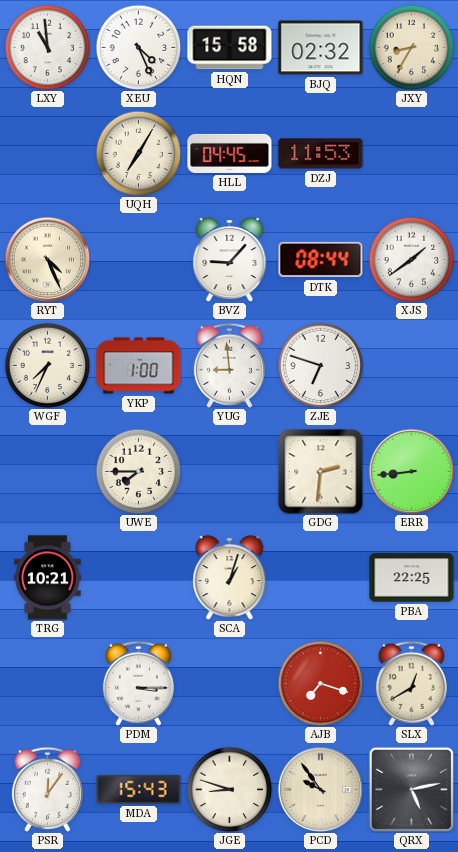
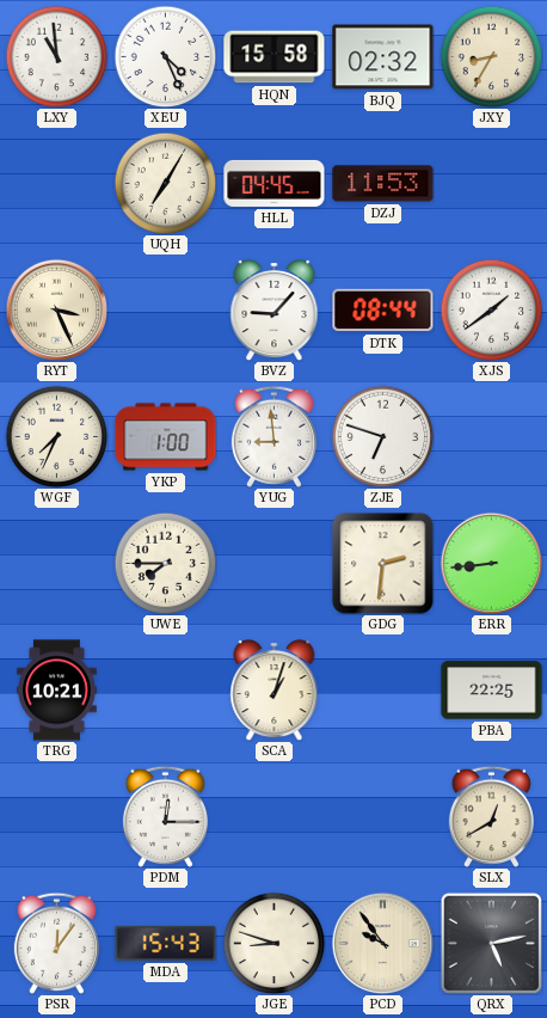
RYT: 4:26 -> 3:26
PDM: 3:15 -> 12:15
AJB: 7:18 -> none
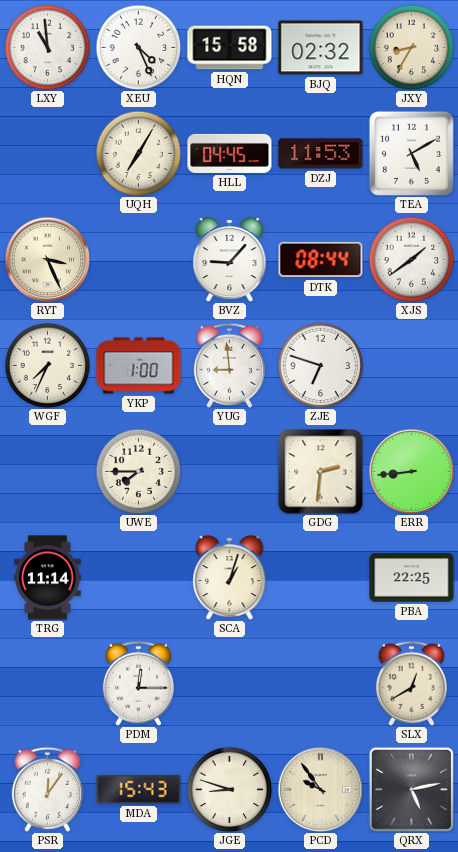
TEA: none -> 5:10
TRG: 10:21 -> 11:14
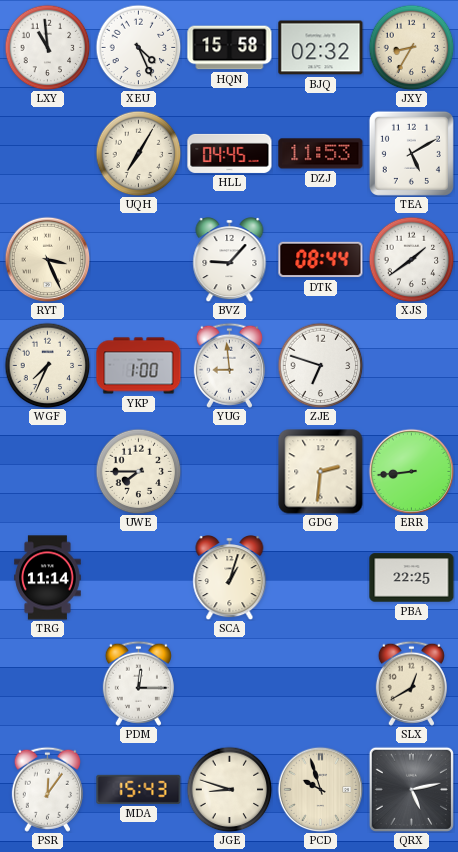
PCD: 9:54 -> 9:57
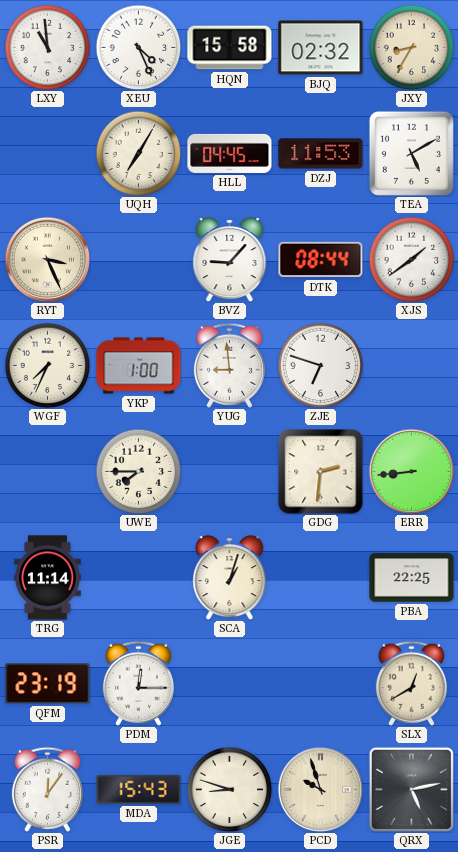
QFM: none -> 23:19
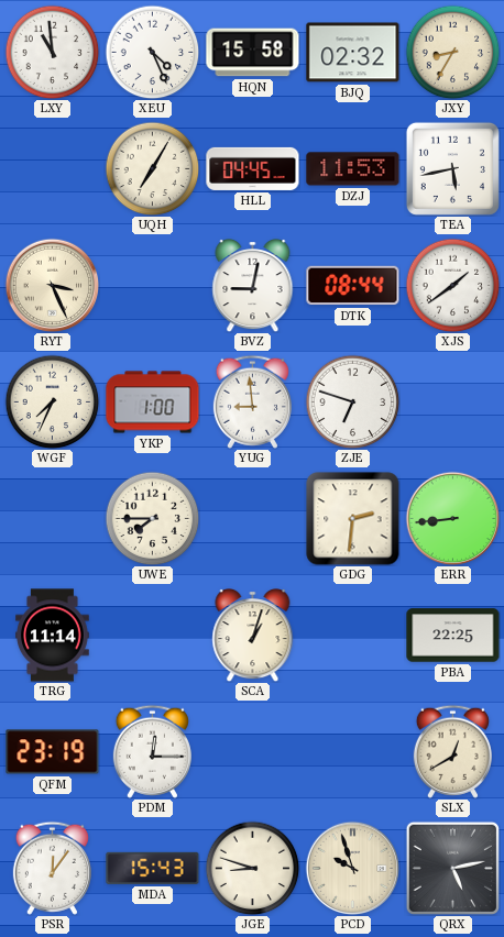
TEA: 5:10 -> 5:43
BVZ: 9:07 -> 9:02
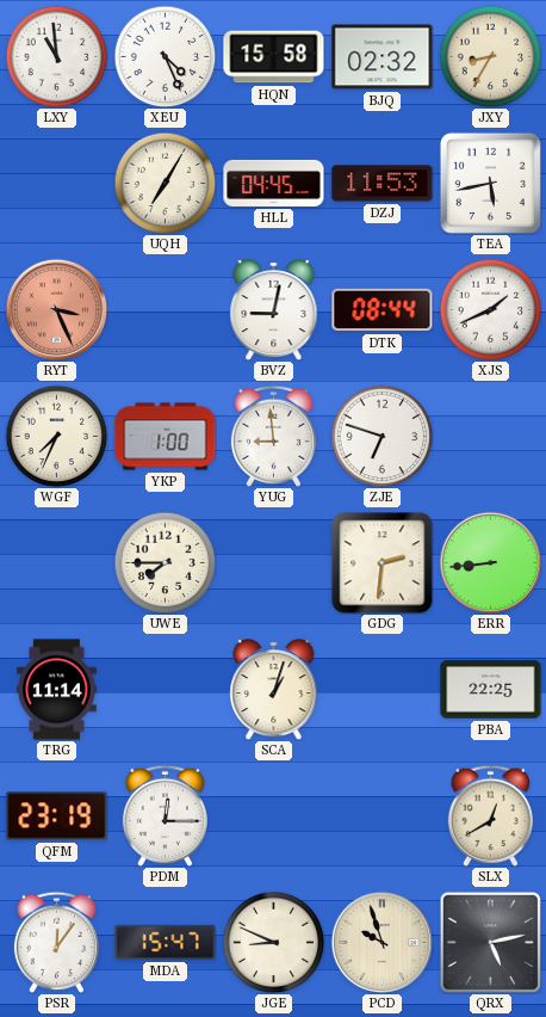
RYT dial: cream -> salmon
XJS: 1:39 -> 1:41
MDA: 15:43 -> 15:47
JGE: 8:48 -> 8:49
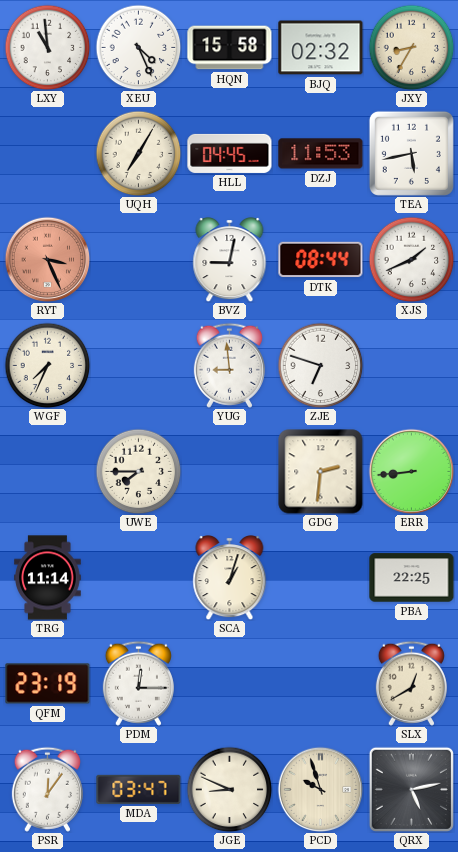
YKP: 1:00 -> none
MDA: 15:47 -> 03:47
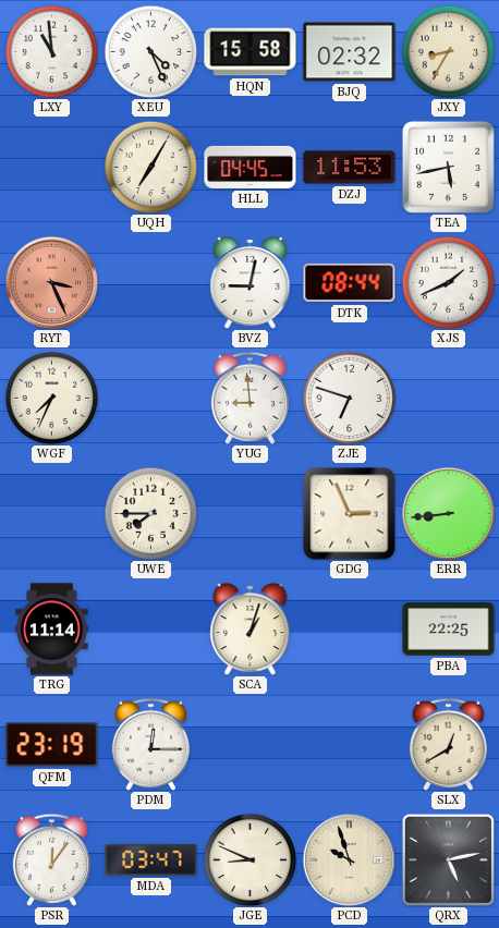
GDG: 2:31 -> 2:56
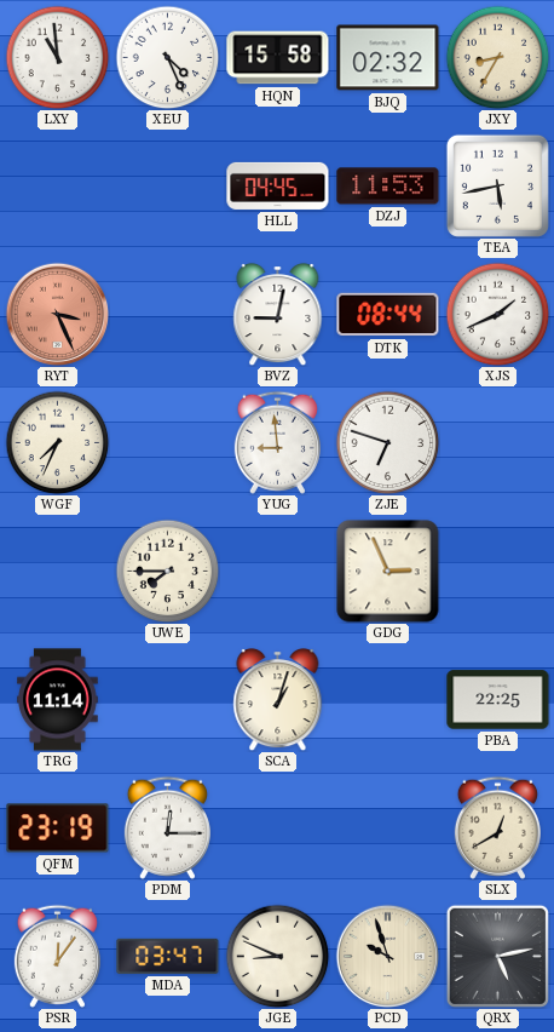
UQH: 7:05 -> none
ERR: 8:44 -> none
